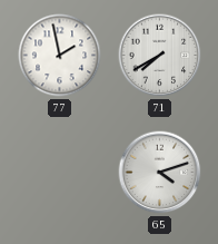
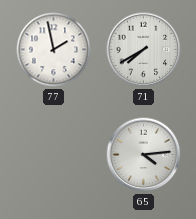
65: 4:12 -> 4:14
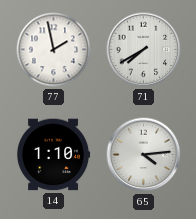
14: none -> 1:10
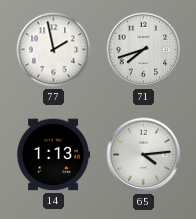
71: 7:40 -> 7:42
14: 1:10 -> 1:13
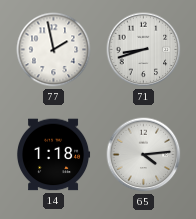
71: 7:42 -> 8:42
14: 1:13 -> 1:18
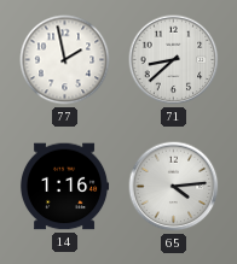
71: 8:42 -> 8:38
14: 1:18 -> 1:16
